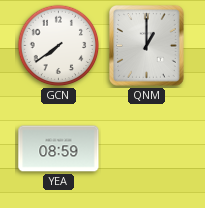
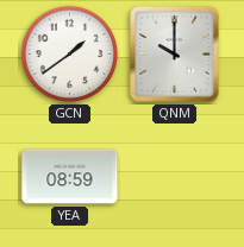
GCN: 7:39 -> 1:39
QNM: 1:00 -> 10:00
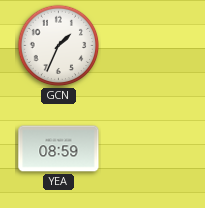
GCN: 1:39 -> 1:34
QNM: 10:00 -> none
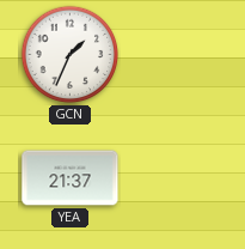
YEA: 08:59 -> 21:37
